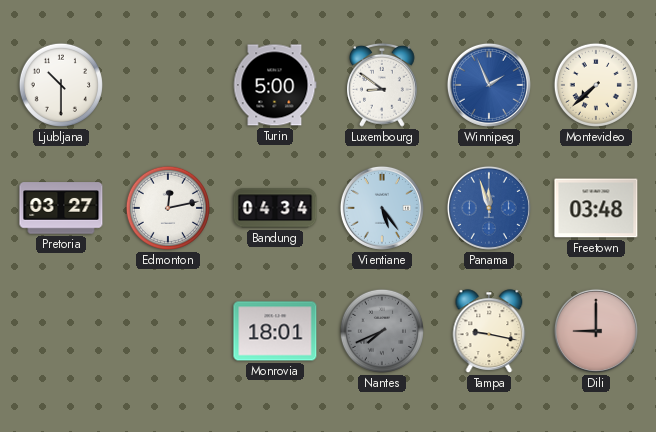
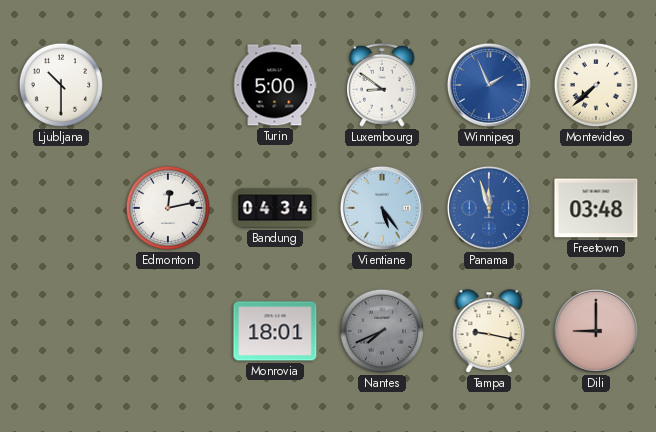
Pretoria: 03:27 -> none
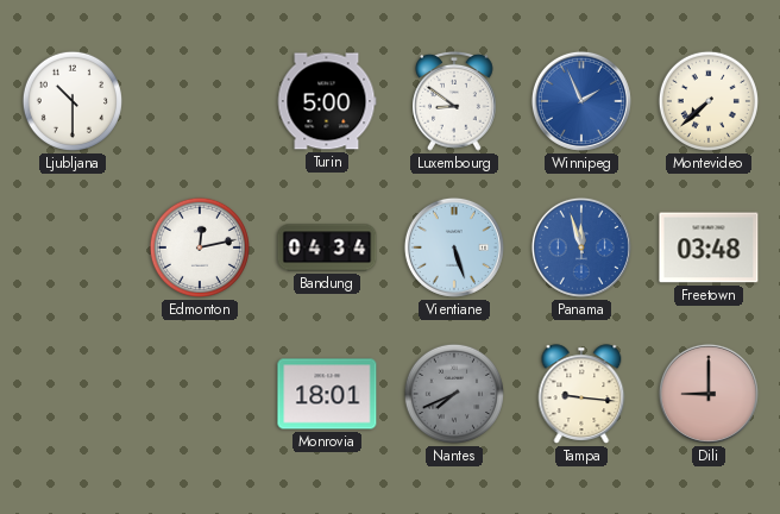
Vientiane: 5:24 -> 5:27
Tampa: 9:17 -> 9:16
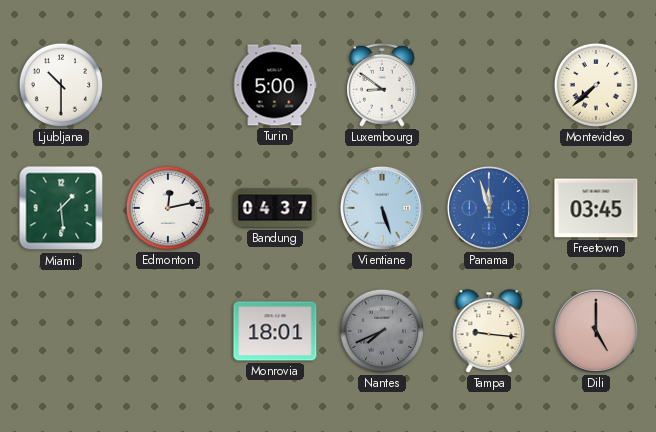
Winnipeg: 1:56 -> none
Miami: none -> 1:29
Bandung: 04:34 -> 04:37
Freetown: 03:48 -> 03:45
Dili: 9:00 -> 5:00
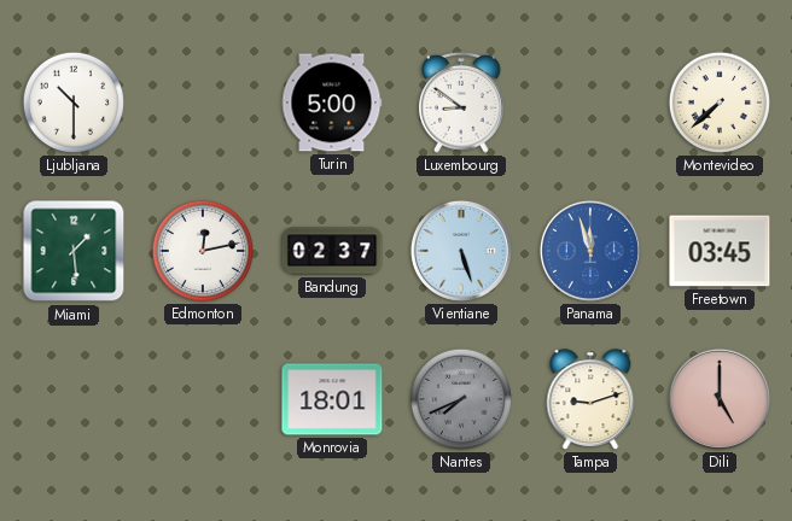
Bandung: 04:37 -> 02:37
Tampa: 9:16 -> 9:12
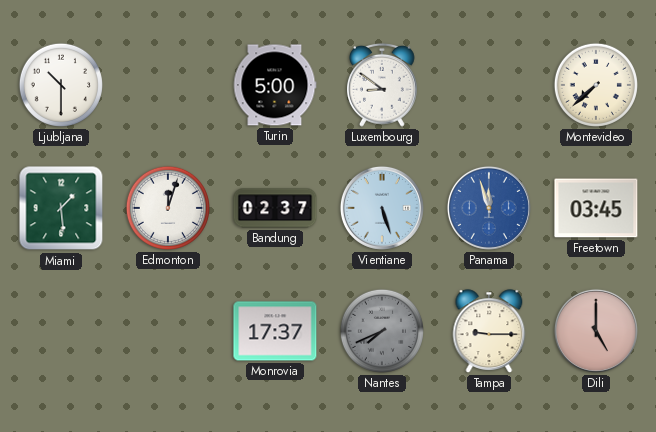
Edmonton: 12:13 -> 12:03
Monrovia: 18:01 -> 17:37
Tampa: 9:12 -> 9:15
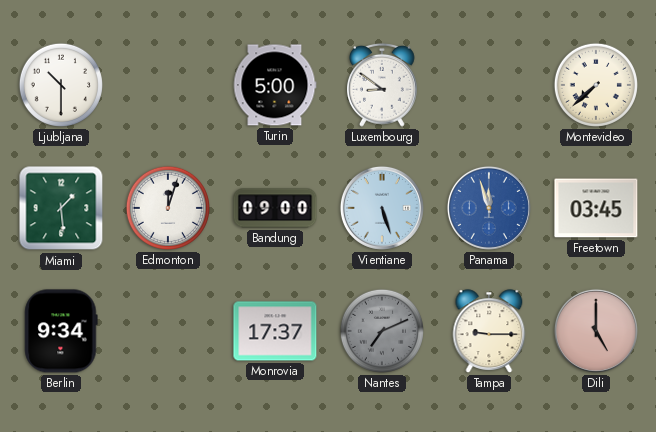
Bandung: 02:37 -> 09:00
Berlin: none -> 9:34
Nantes: 7:41 -> 7:11
